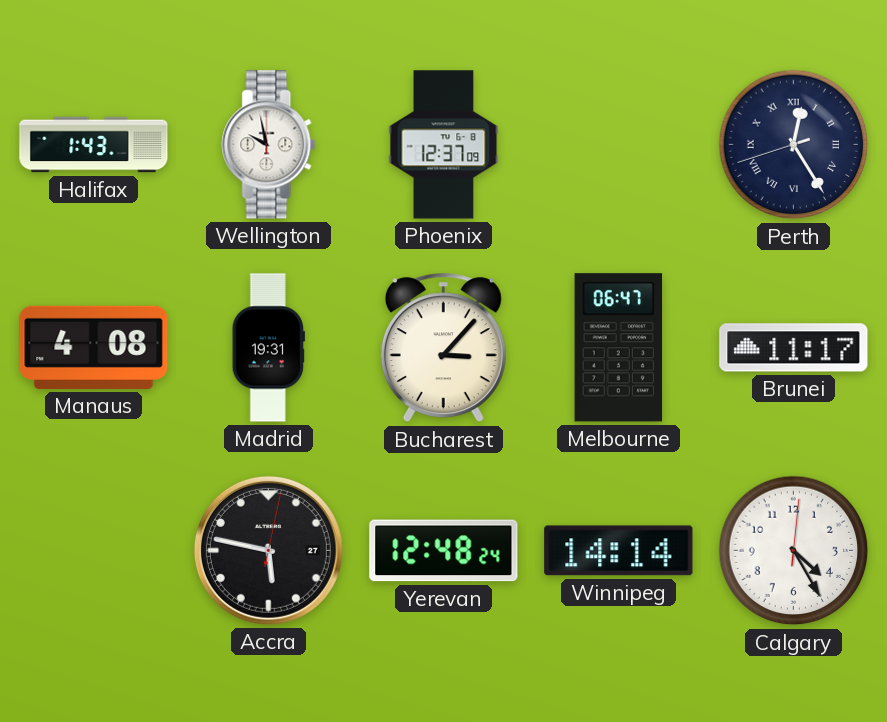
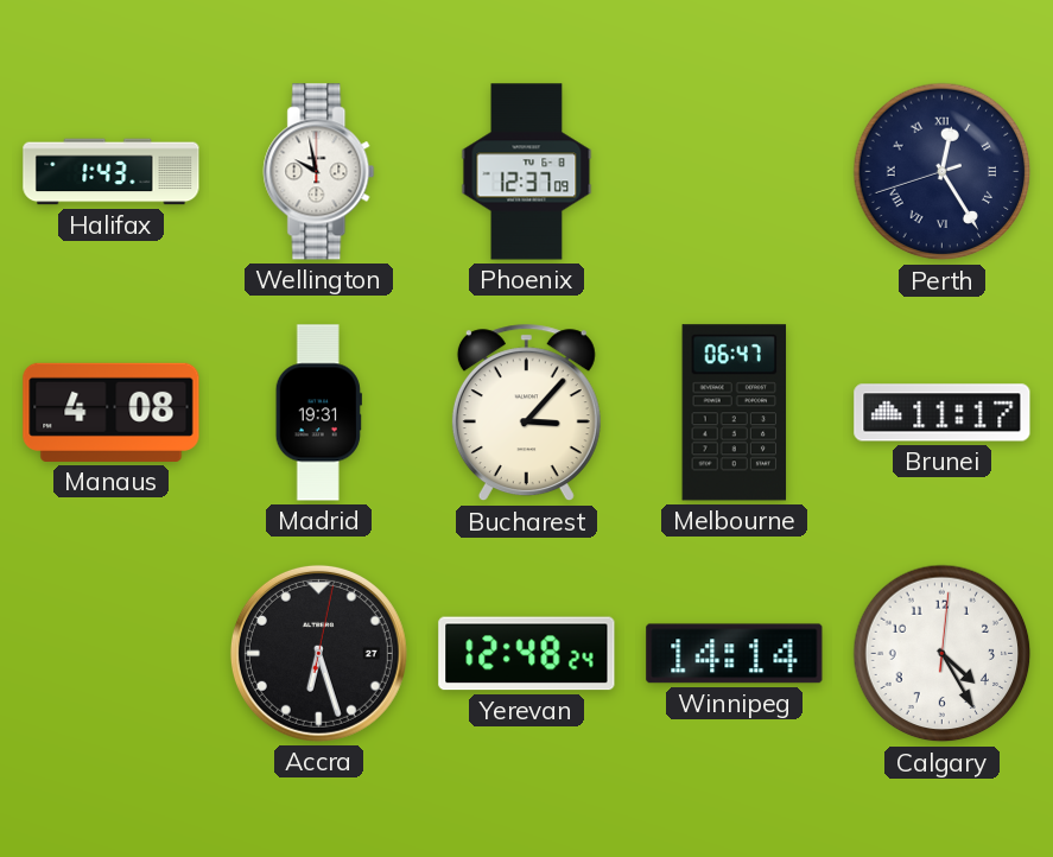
Accra: 5:47 -> 6:27
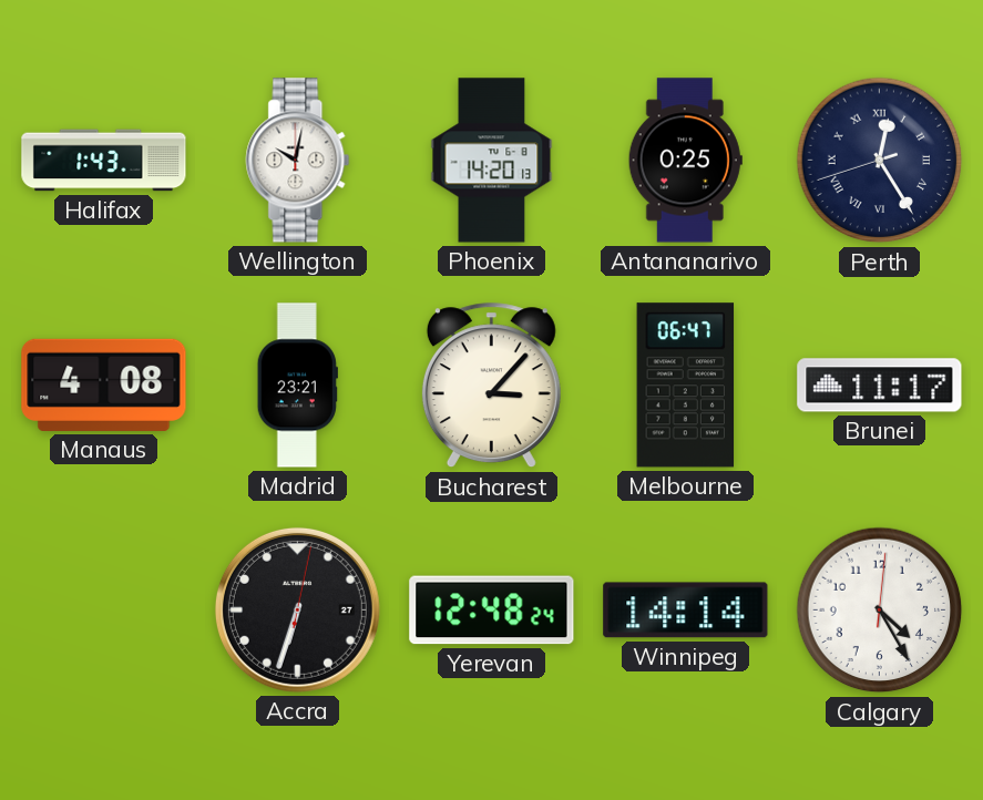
Wellington: 9:58 -> 10:02
Phoenix: 12:37 -> 14:20
Antananarivo: none -> 0:25
Madrid: 19:31 -> 23:21
Accra: 6:27 -> 6:33
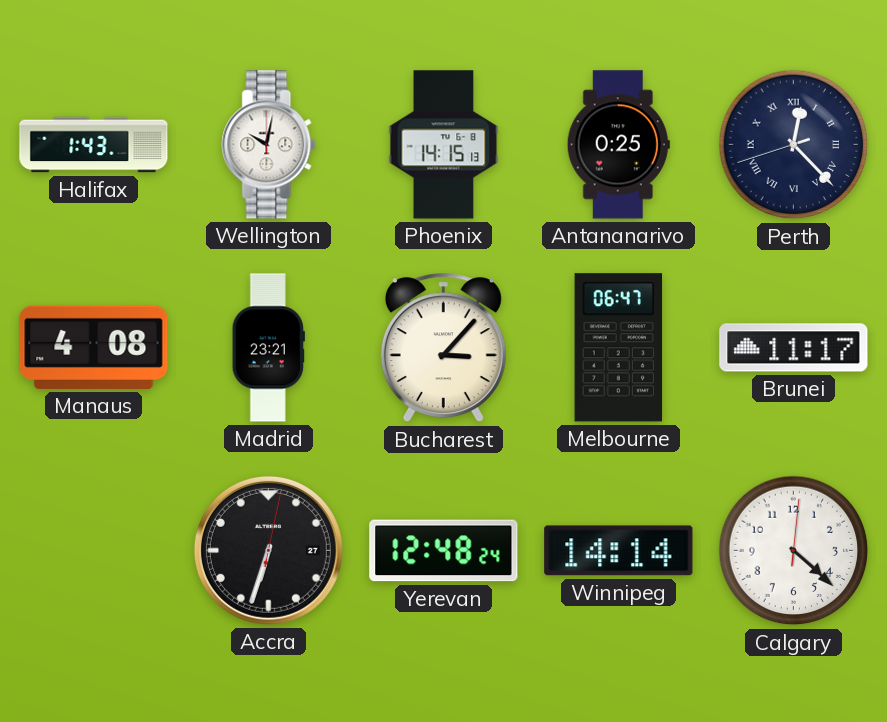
Phoenix: 14:20 -> 14:15
Perth: 12:24 -> 12:22
Calgary: 4:25 -> 4:22
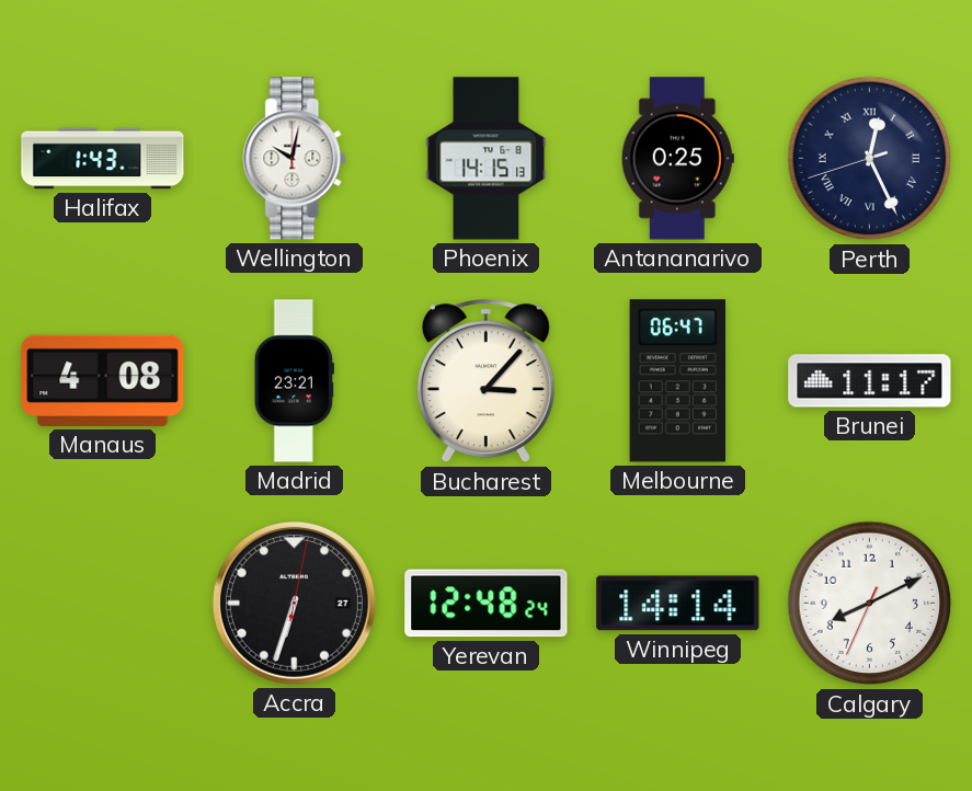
Perth: 12:22 -> 12:25
Calgary: 4:22 -> 8:10
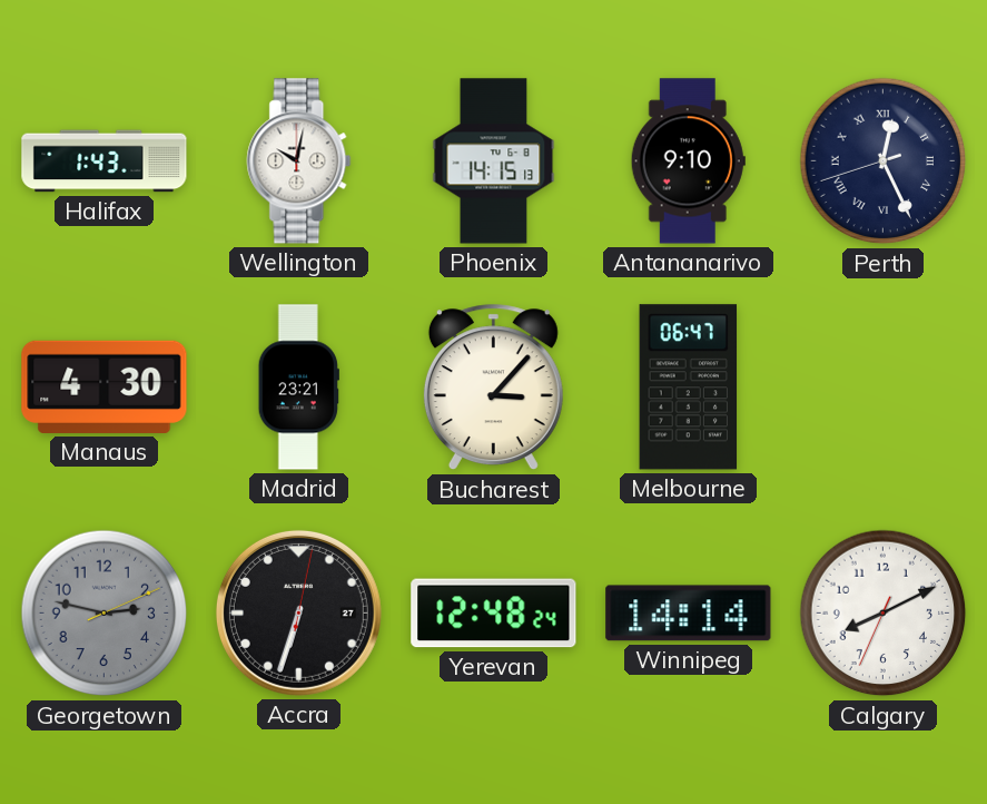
Antananarivo: 0:25 -> 9:10
Manaus: 4:08 -> 4:30
Brunei: 11:17 -> none
Georgetown: none -> 2:47
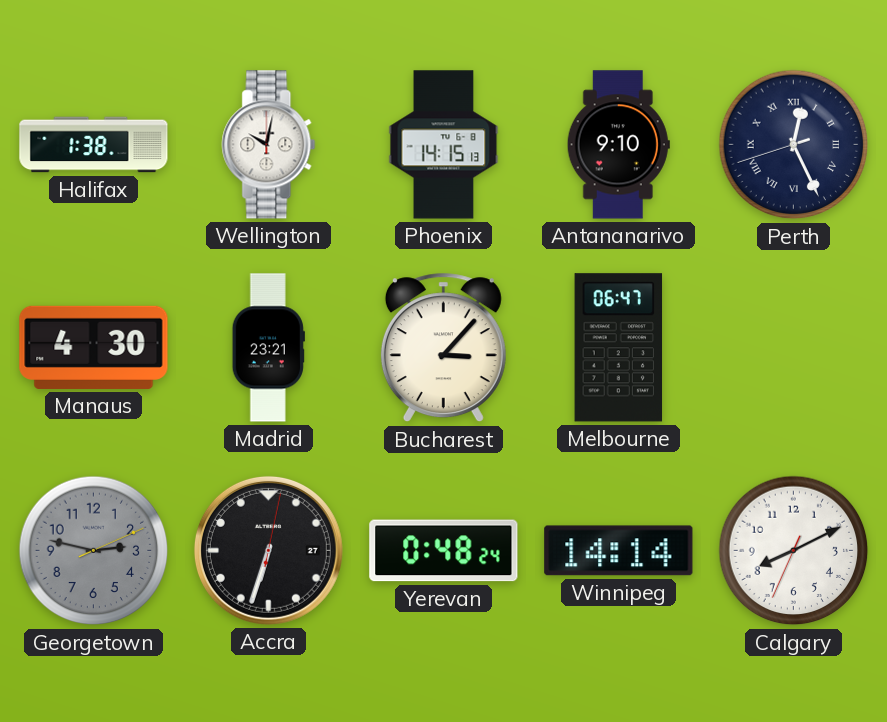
Halifax: 1:43 -> 1:38
Yerevan: 12:48 -> 0:48
